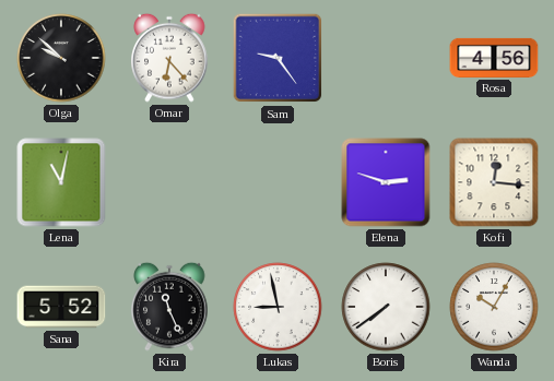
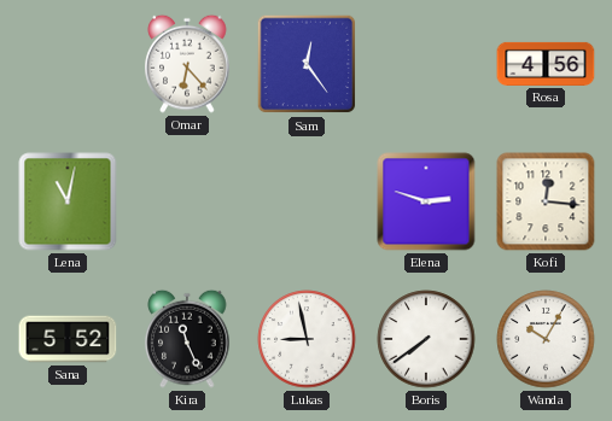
Olga: 9:52 -> none
Sam: 9:24 -> 12:24
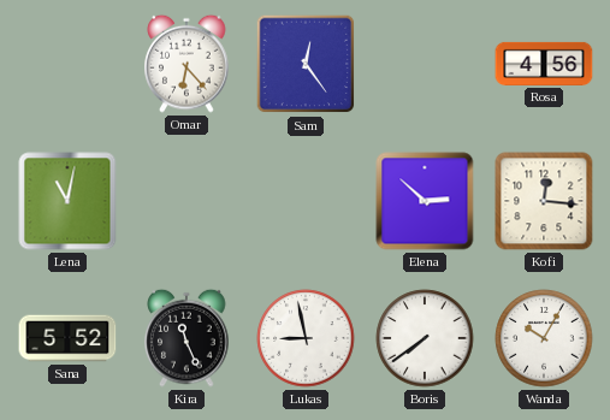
Elena: 2:48 -> 2:52
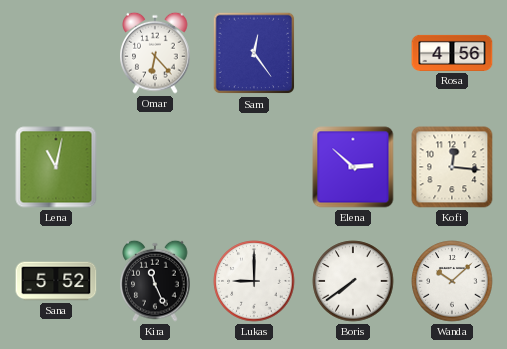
Lukas: 8:58 -> 9:00
Wanda: 10:05 -> 10:08
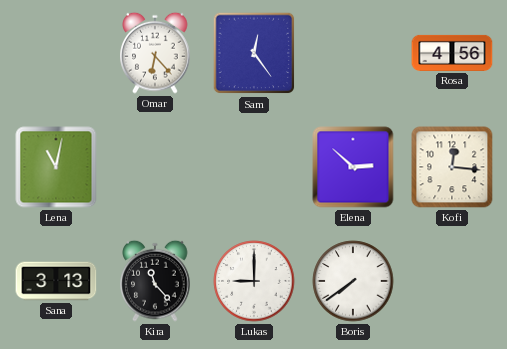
Sana: 5:52 -> 3:13
Kira: 11:26 -> 11:23
Wanda: 10:08 -> none
